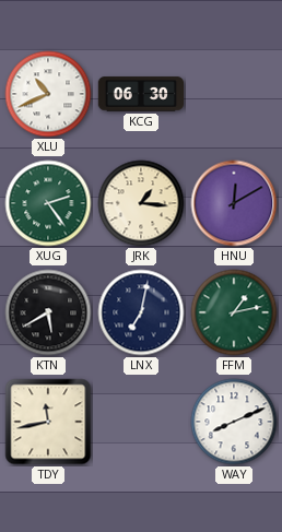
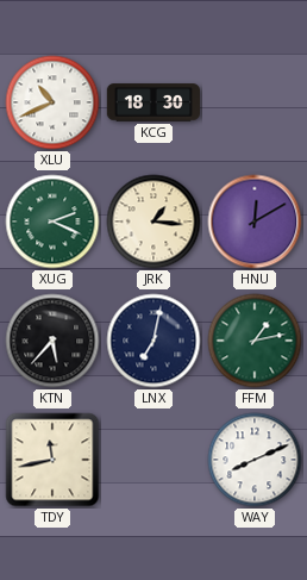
KCG: 06:30 -> 18:30
XUG: 2:24 -> 2:19
KTN: 5:40 -> 5:37
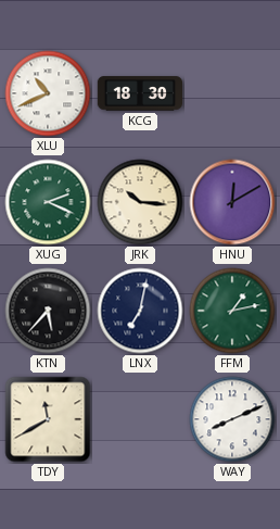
JRK: 1:16 -> 10:16
TDY: 11:43 -> 11:40
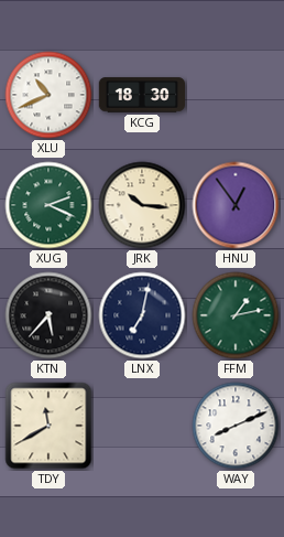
HNU: 12:10 -> 12:54
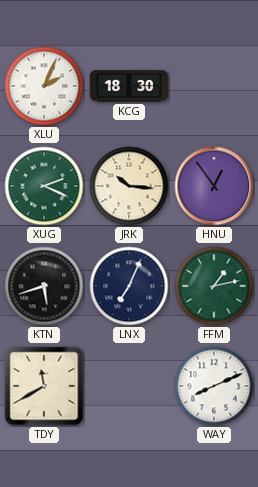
XLU: 10:41 -> 2:04
KTN: 5:37 -> 5:42
LNX: 7:02 -> 7:04
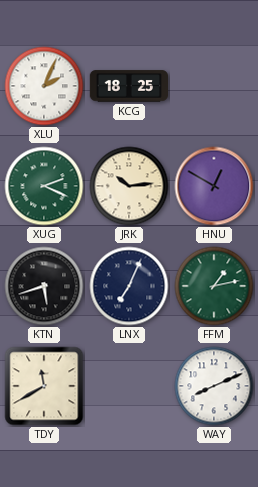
KCG: 18:30 -> 18:25
JRK: 10:16 -> 10:14
HNU: 12:54 -> 12:50
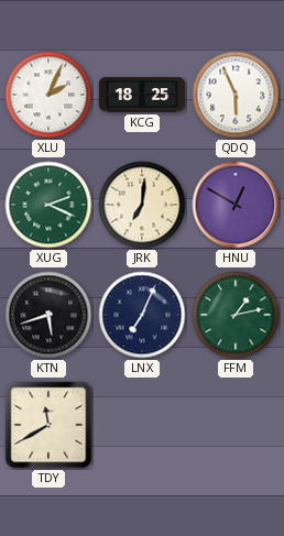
QDQ: none -> 5:56
JRK: 10:14 -> 7:01
WAY: 8:11 -> none
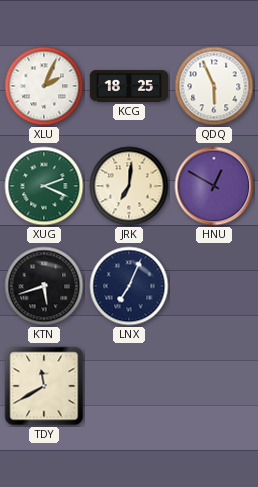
FFM: 1:13 -> none
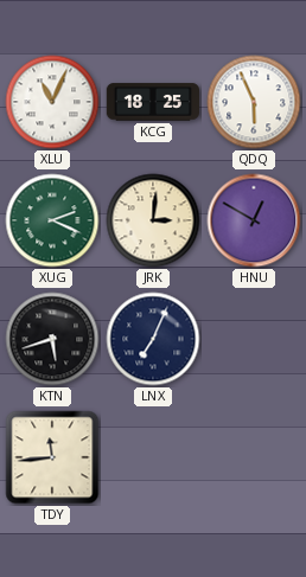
XLU: 2:04 -> 11:04
JRK: 7:01 -> 3:01
TDY: 11:40 -> 11:44
